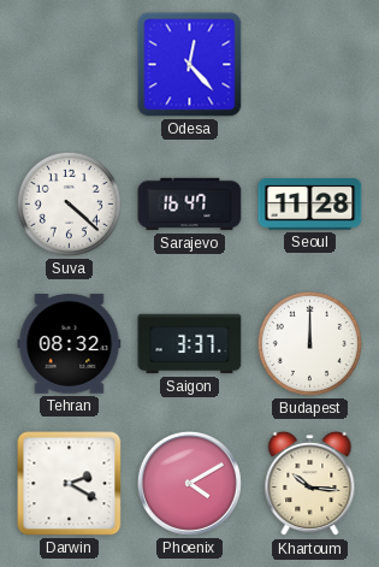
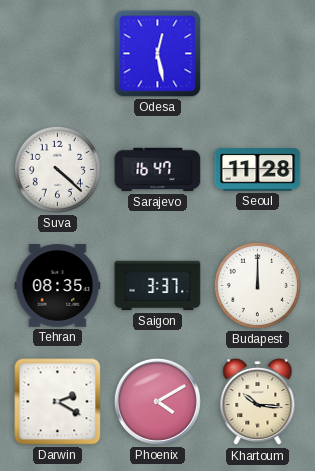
Odesa: 12:23 -> 12:28
Tehran: 08:32 -> 08:35
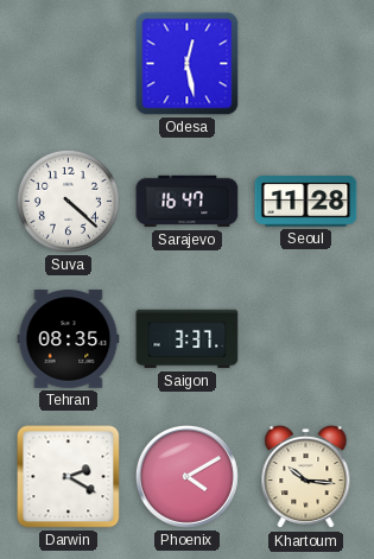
Budapest: 12:00 -> none
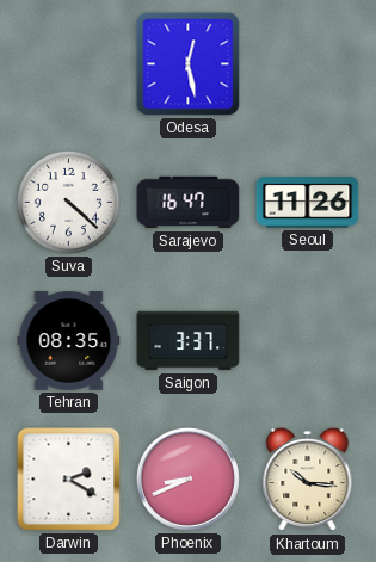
Seoul: 11:28 -> 11:26
Phoenix: 4:10 -> 8:41
